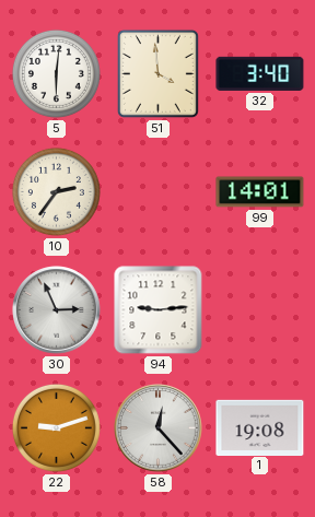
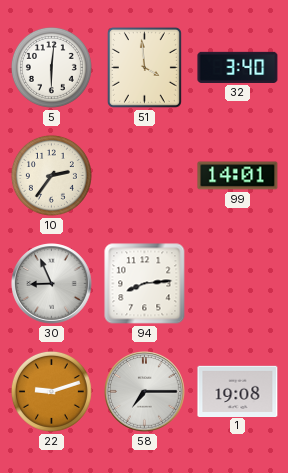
30: 2:56 -> 8:56
94: 9:14 -> 8:14
58: 12:23 -> 7:15
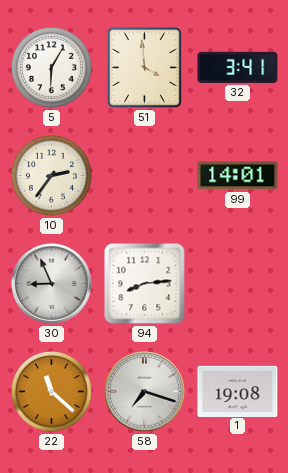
5: 6:01 -> 6:05
32: 3:40 -> 3:41
22: 9:12 -> 11:22
58: 7:15 -> 7:18
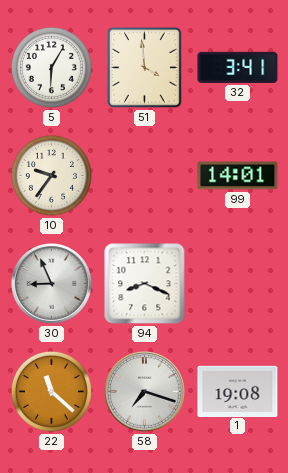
10: 2:36 -> 9:36
94: 8:14 -> 8:19
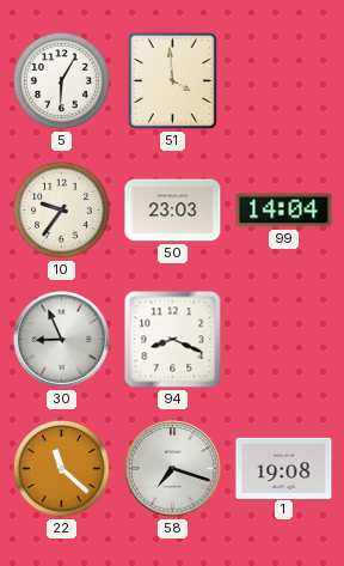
32: 3:41 -> none
50: none -> 23:03
99: 14:01 -> 14:04
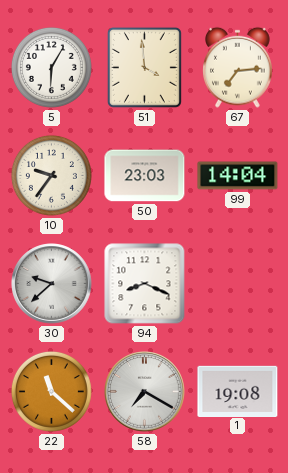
67: none -> 7:14
30: 8:56 -> 9:38
58: 7:18 -> 7:20
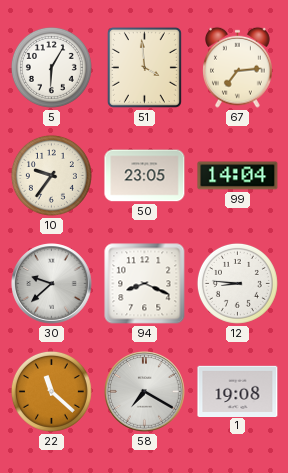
50: 23:03 -> 23:05
12: none -> 8:46
